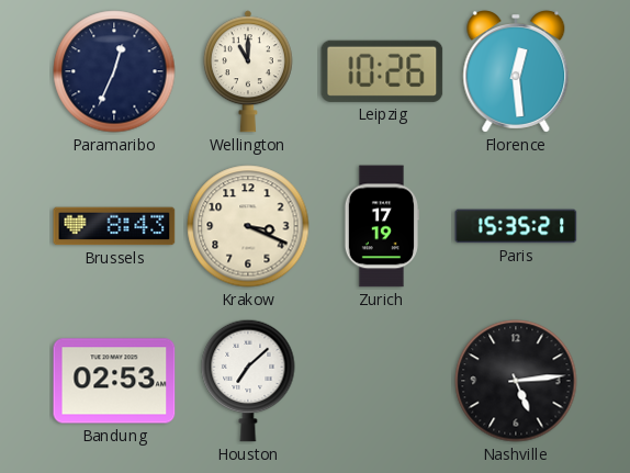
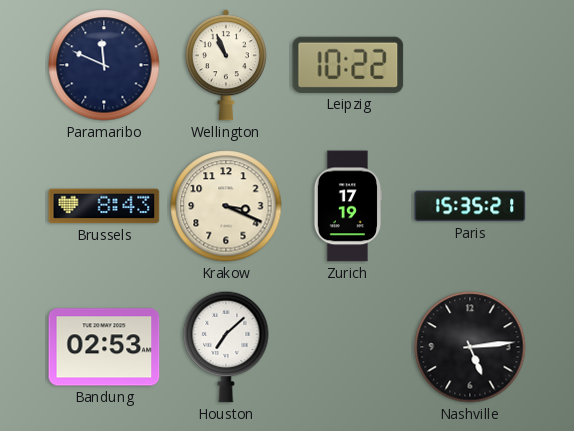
Paramaribo: 12:34 -> 11:49
Wellington: 11:00 -> 10:56
Leipzig: 10:26 -> 10:22
Florence: 12:29 -> none
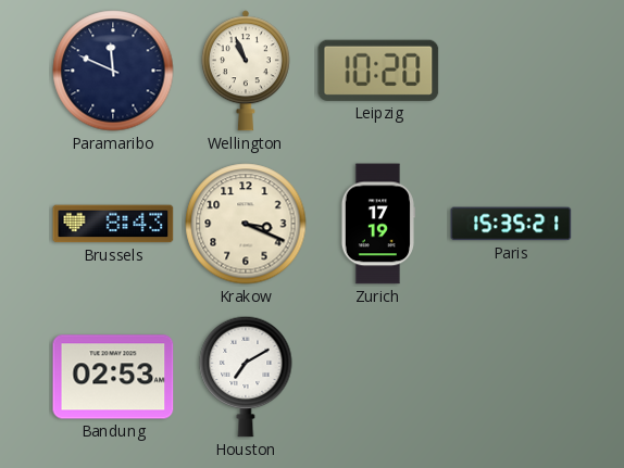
Leipzig: 10:22 -> 10:20
Houston: 7:08 -> 7:10
Nashville: 5:14 -> none
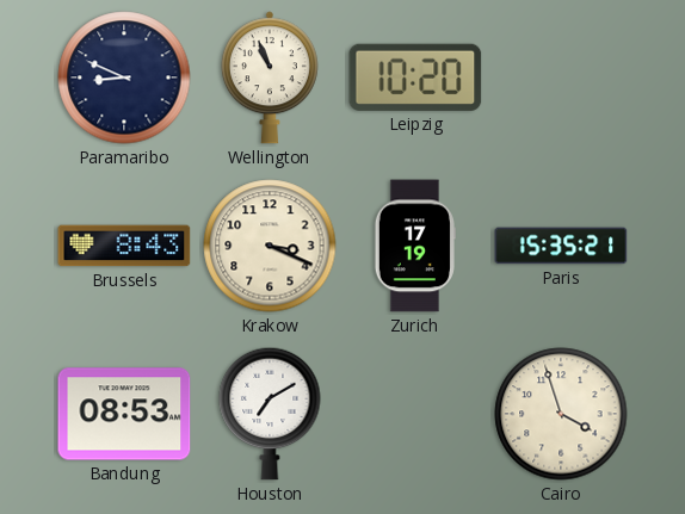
Paramaribo: 11:49 -> 8:49
Bandung: 02:53 -> 08:53
Cairo: none -> 3:57
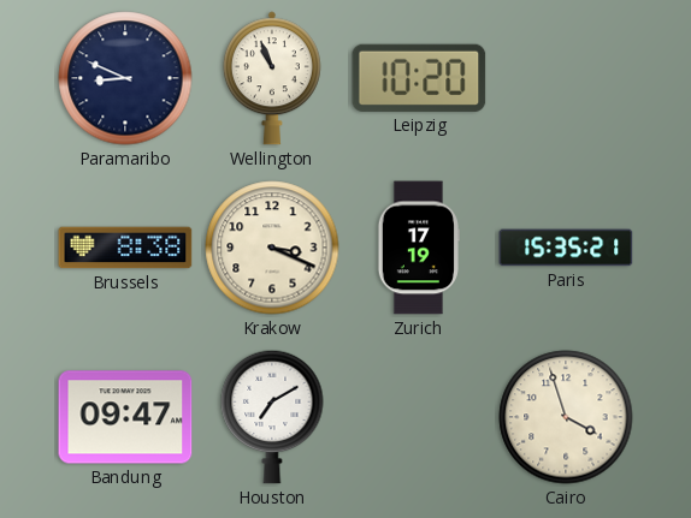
Brussels: 8:43 -> 8:38
Bandung: 08:53 -> 09:47
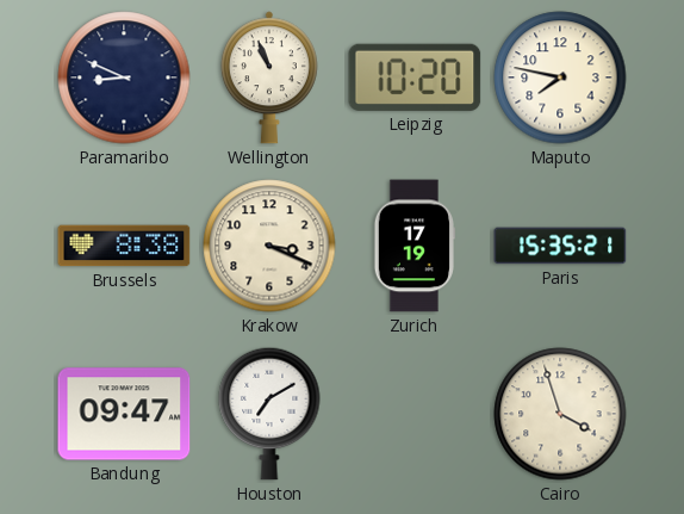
Maputo: none -> 7:47
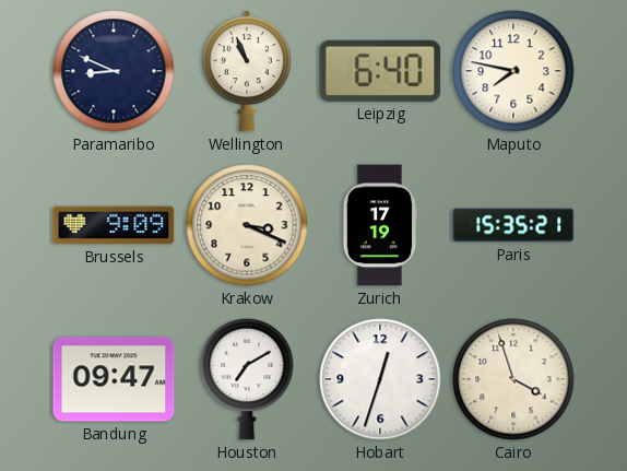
Leipzig: 10:20 -> 6:40
Brussels: 8:38 -> 9:09
Hobart: none -> 12:33
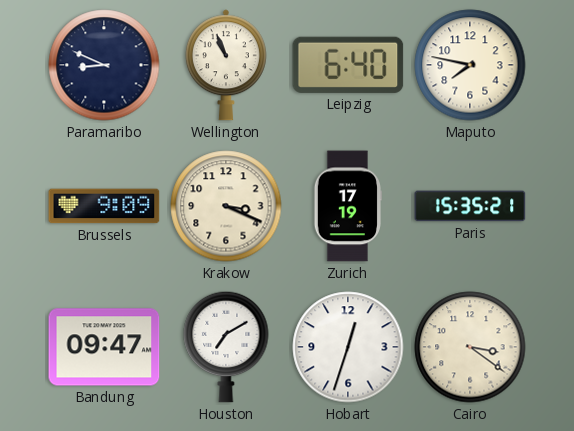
Cairo: 3:57 -> 3:21
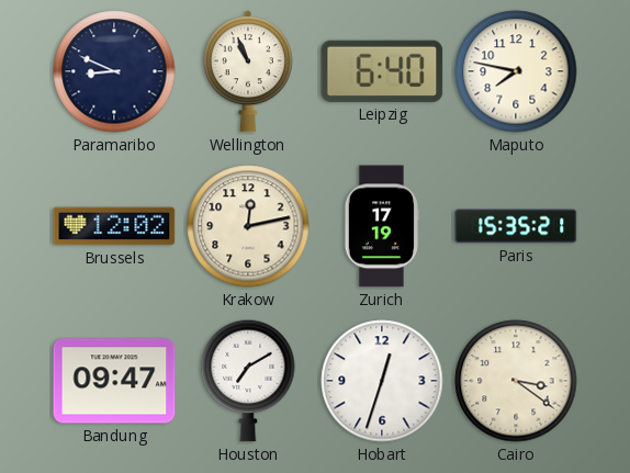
Brussels: 9:09 -> 12:02
Krakow: 3:19 -> 12:13
